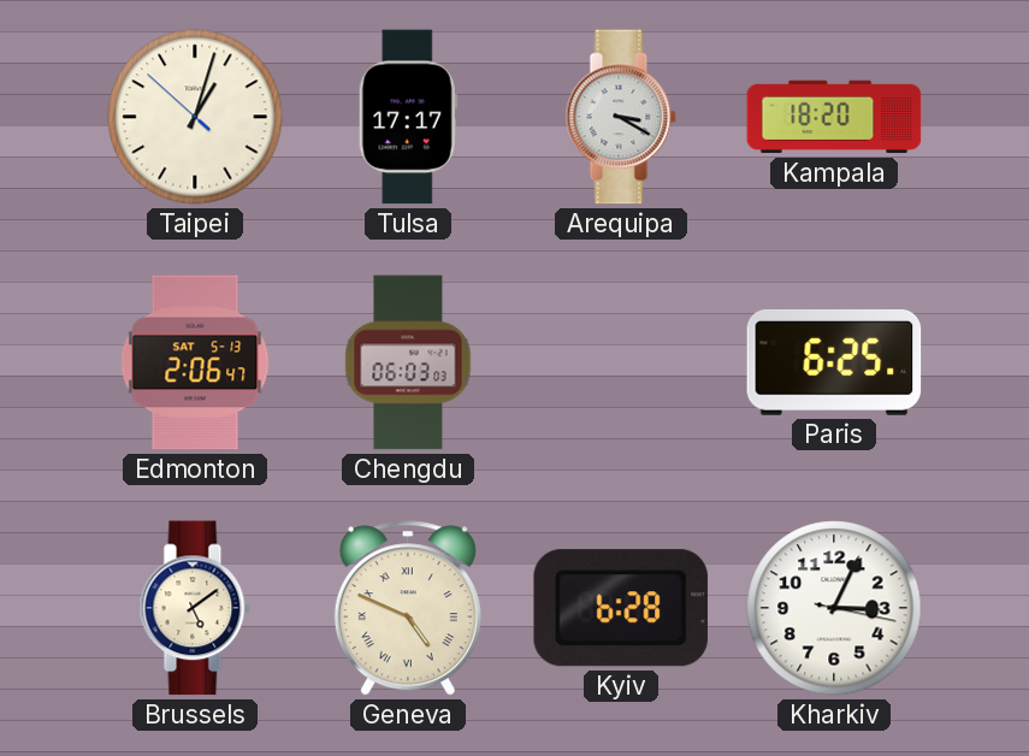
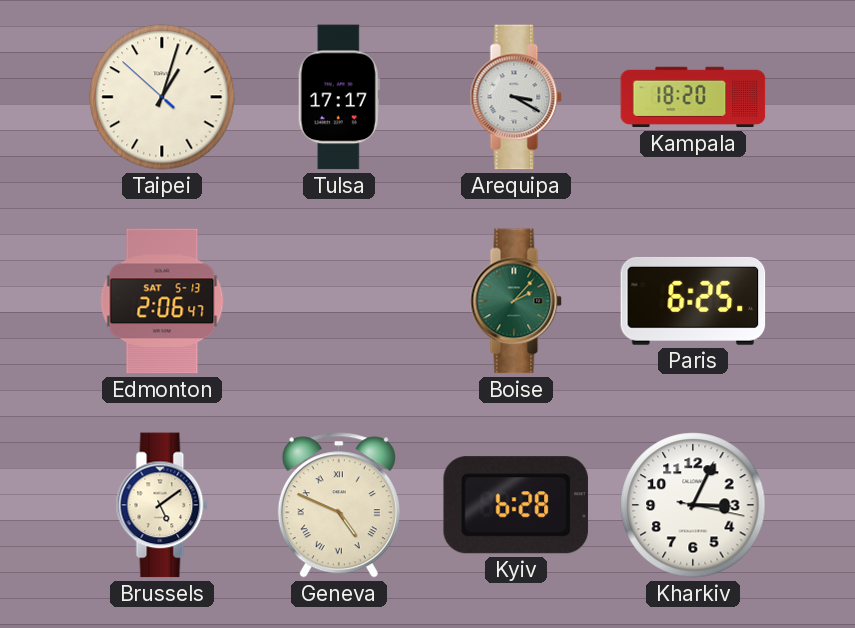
Chengdu: 06:03 -> none
Boise: none -> 2:07
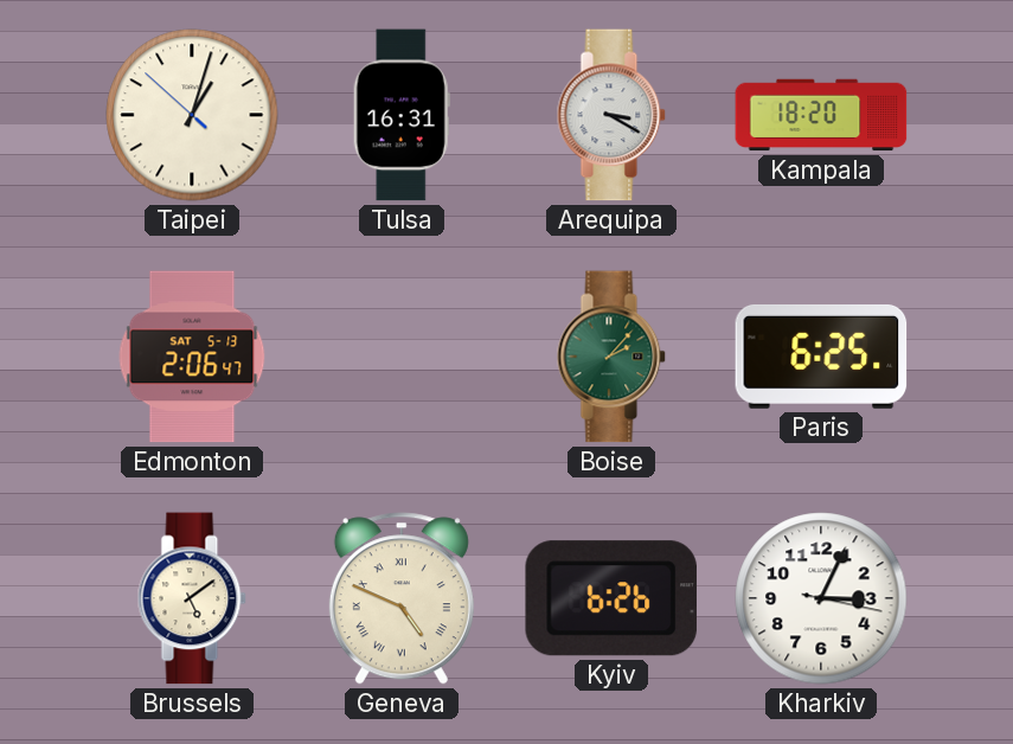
Tulsa: 17:17 -> 16:31
Kyiv: 6:28 -> 6:26
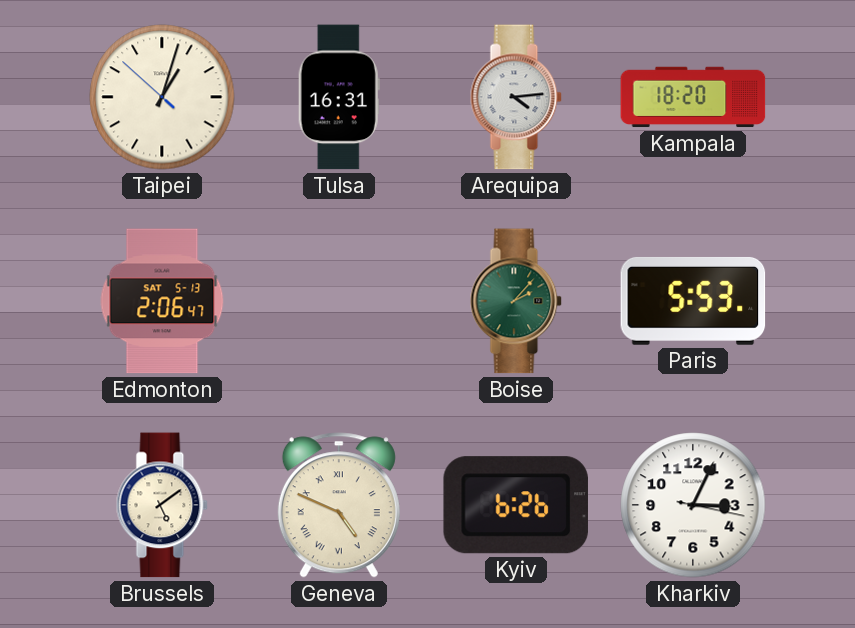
Arequipa: 3:20 -> 4:14
Paris: 6:25 -> 5:53
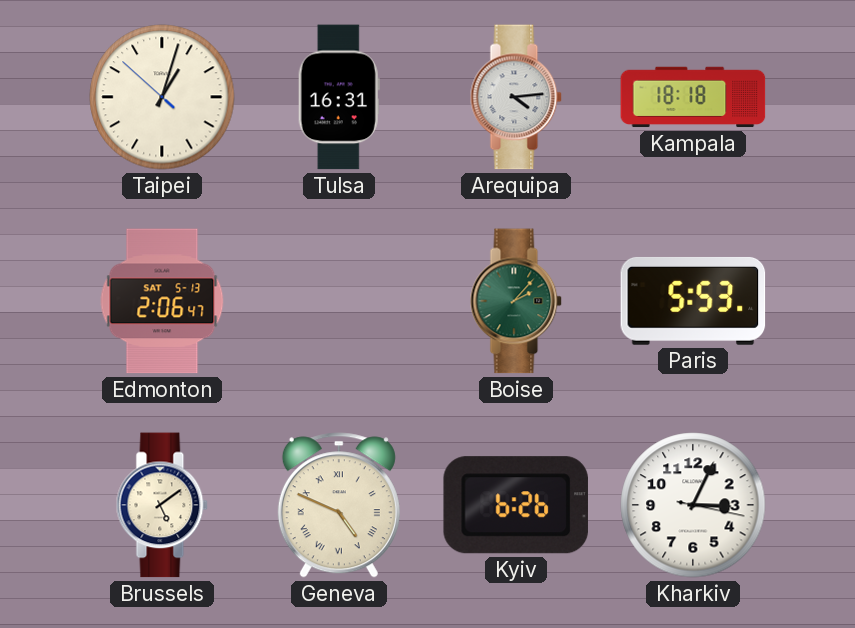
Kampala: 18:20 -> 18:18
